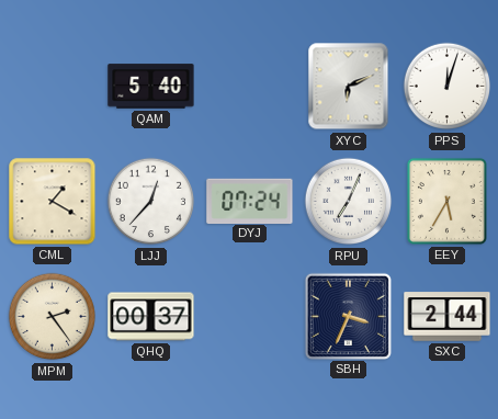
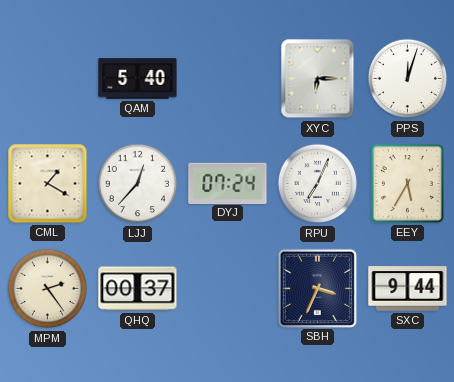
XYC: 6:11 -> 6:15
SXC: 2:44 -> 9:44
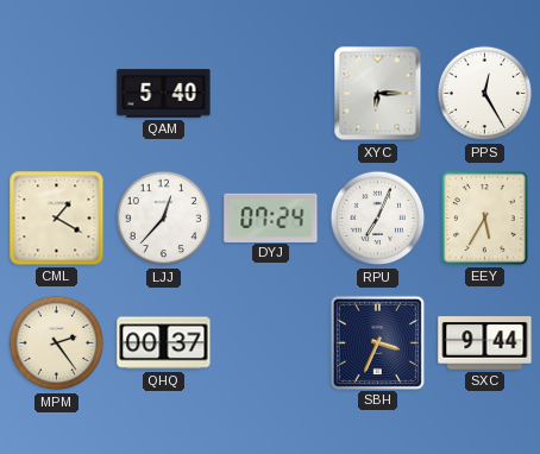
PPS: 12:03 -> 12:25
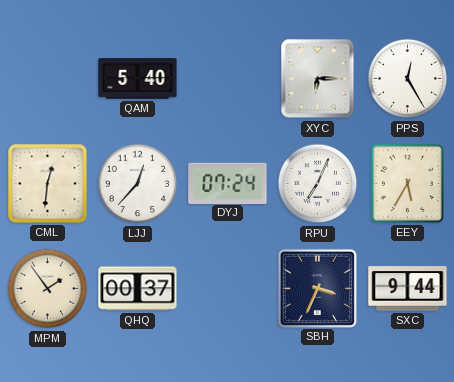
CML: 1:20 -> 12:31
MPM: 2:24 -> 1:54
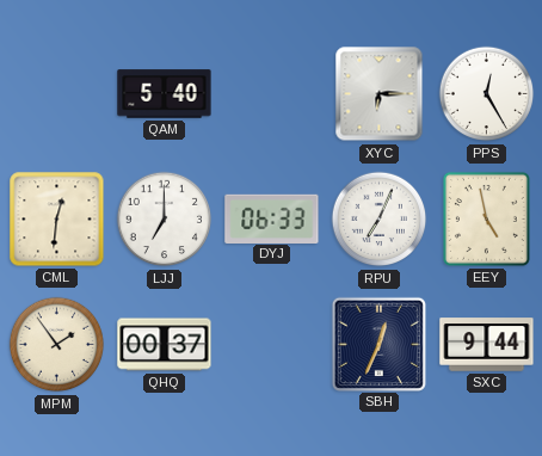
LJJ: 12:37 -> 7:00
DYJ: 07:24 -> 06:33
EEY: 5:35 -> 4:58
SBH: 3:34 -> 12:34
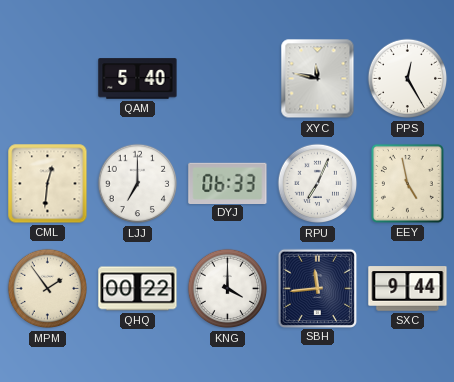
XYC: 6:15 -> 11:47
QHQ: 00:37 -> 00:22
KNG: none -> 4:00
SBH: 12:34 -> 11:44
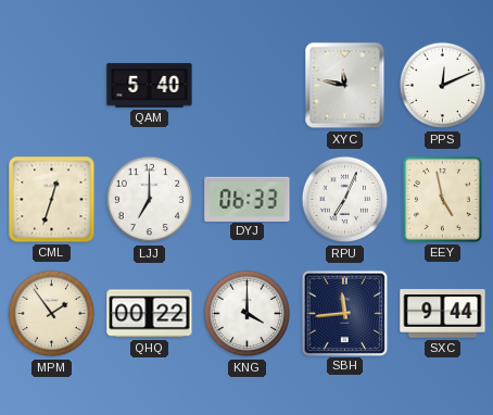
PPS: 12:25 -> 12:11
CML: 12:31 -> 12:33
